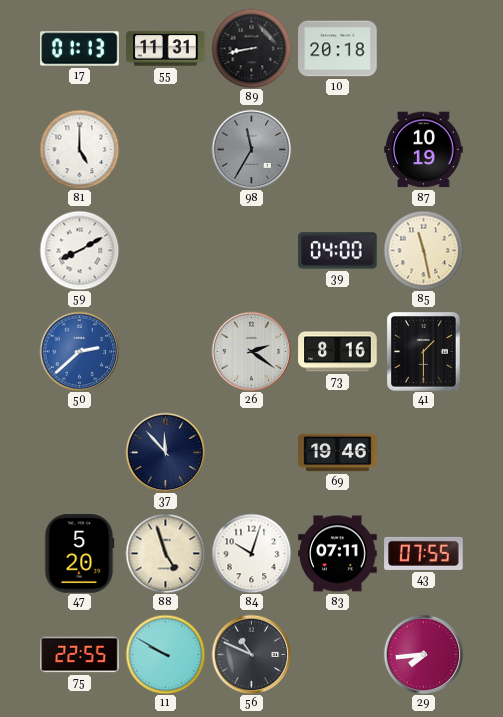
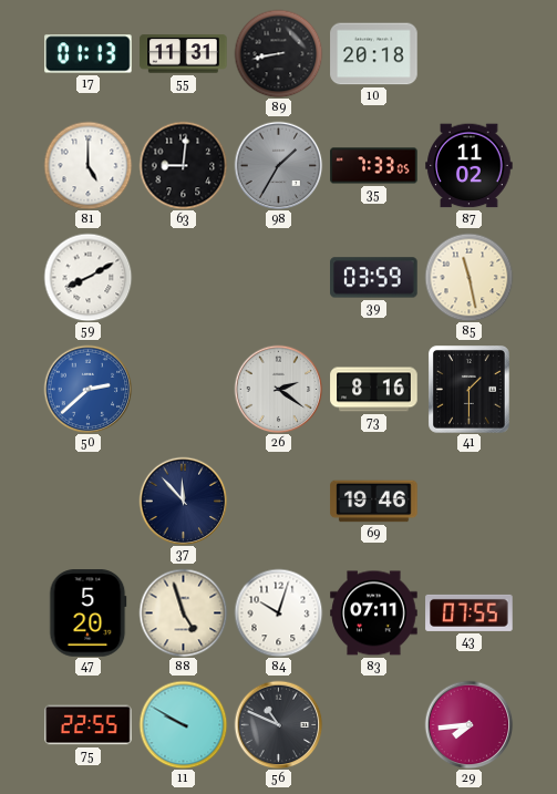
63: none -> 9:01
98: 11:35 -> 1:35
35: none -> 7:33
87: 10:19 -> 11:02
39: 04:00 -> 03:59
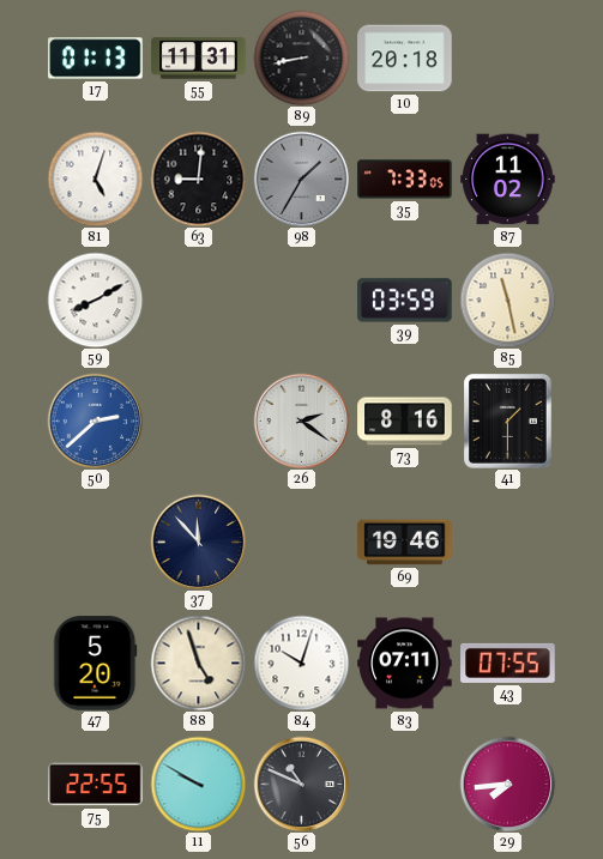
81: 5:00 -> 5:03
